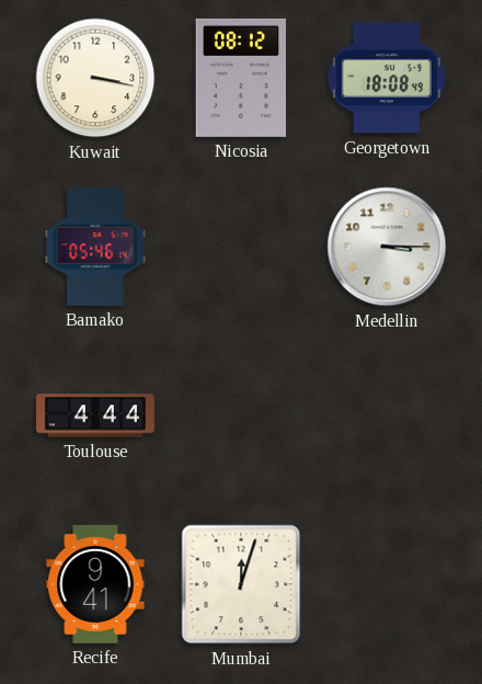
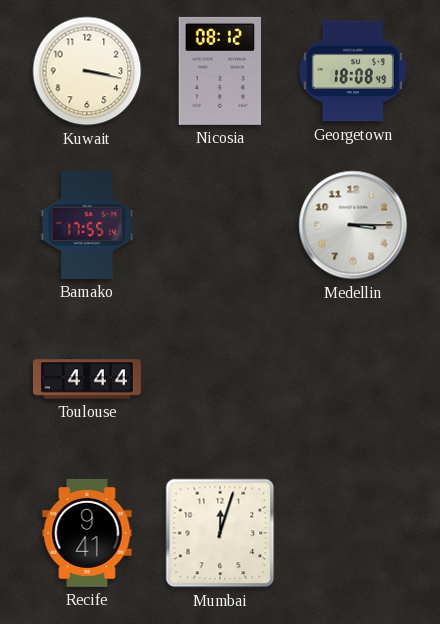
Bamako: 05:46 -> 17:55
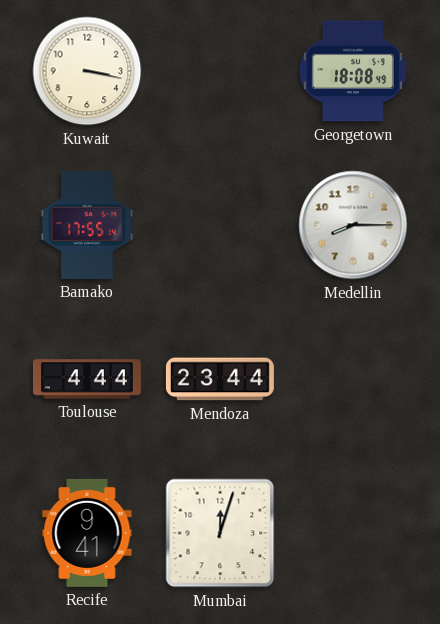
Nicosia: 08:12 -> none
Medellin: 3:15 -> 8:15
Mendoza: none -> 23:44
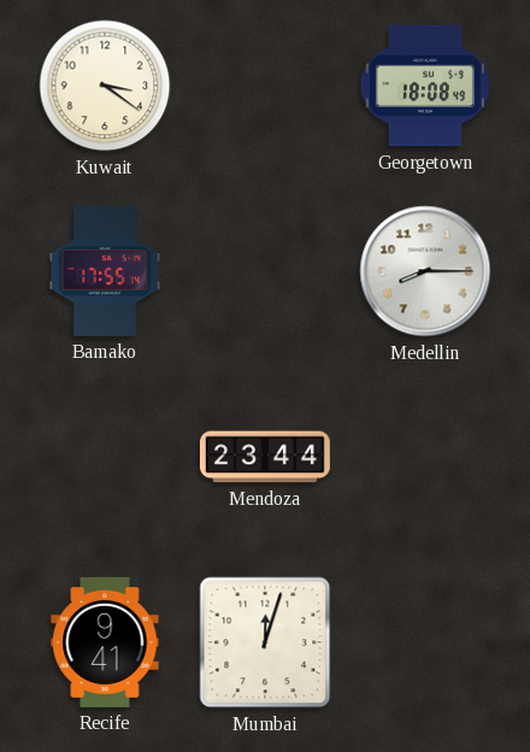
Kuwait: 3:17 -> 3:21
Toulouse: 4:44 -> none
